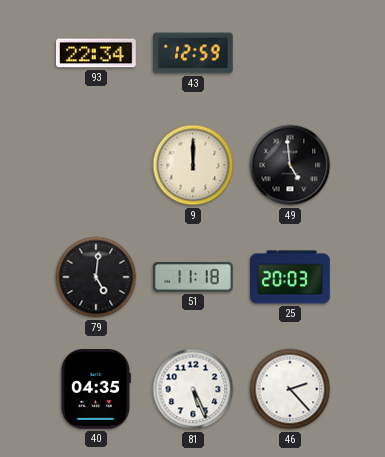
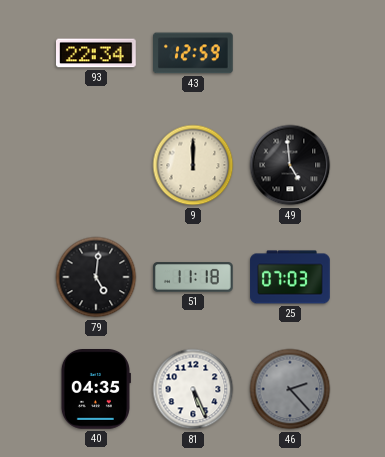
25: 20:03 -> 07:03
46 dial: white -> grey
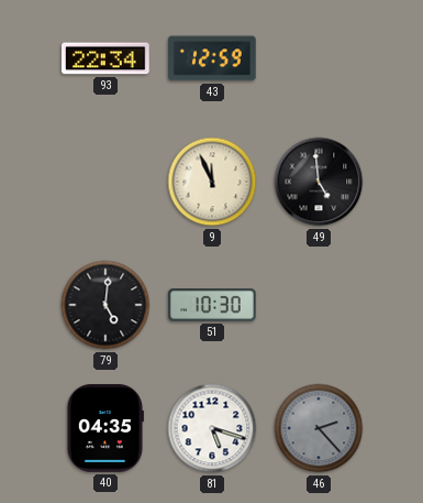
9: 12:00 -> 11:56
51: 11:18 -> 10:30
25: 07:03 -> none
81: 5:26 -> 5:18
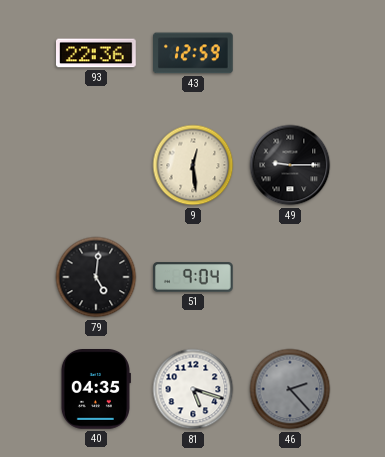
93: 22:34 -> 22:36
9: 11:56 -> 12:29
49: 4:59 -> 9:15
51: 10:30 -> 9:04
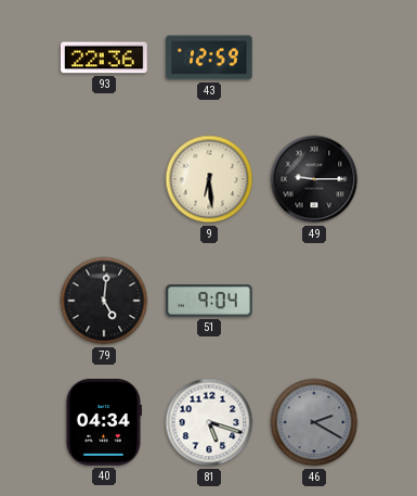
9: 12:29 -> 6:29
40: 04:35 -> 04:34
46: 2:23 -> 2:20
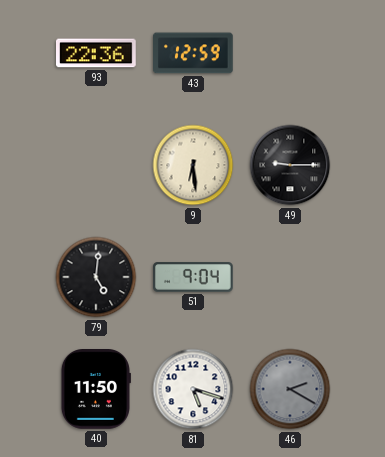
40: 04:34 -> 11:50
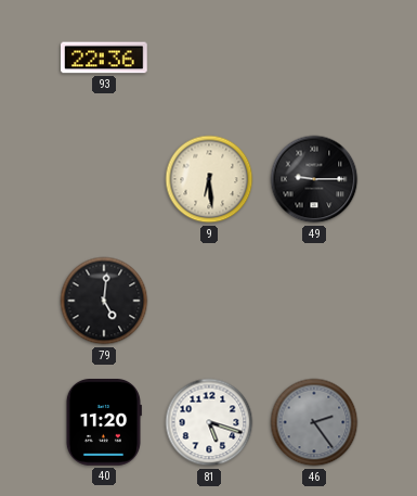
43: 12:59 -> none
51: 9:04 -> none
40: 11:50 -> 11:20
46: 2:20 -> 2:24
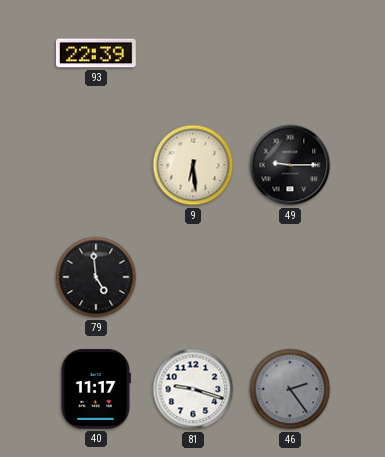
93: 22:36 -> 22:39
79: 5:01 -> 4:59
40: 11:20 -> 11:17
81: 5:18 -> 9:18
